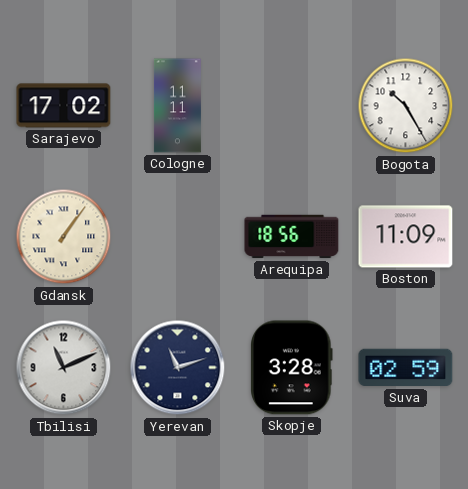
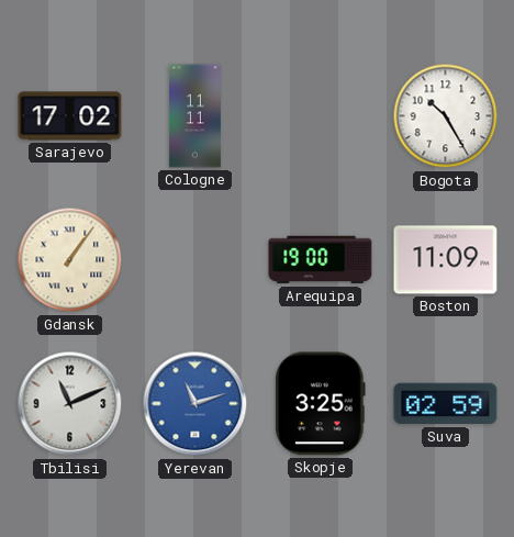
Arequipa: 18:56 -> 19:00
Yerevan dial: navy -> blue
Skopje: 3:28 -> 3:25
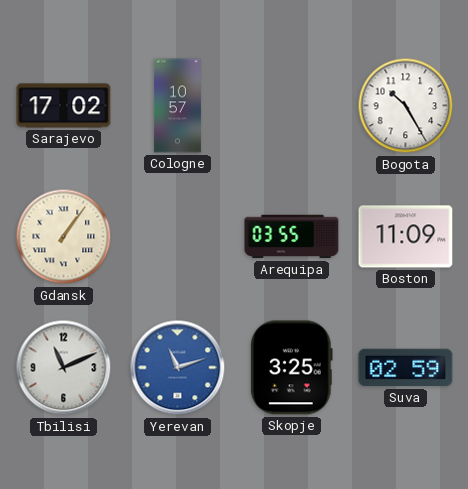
Cologne: 11:11 -> 10:57
Arequipa: 19:00 -> 03:55
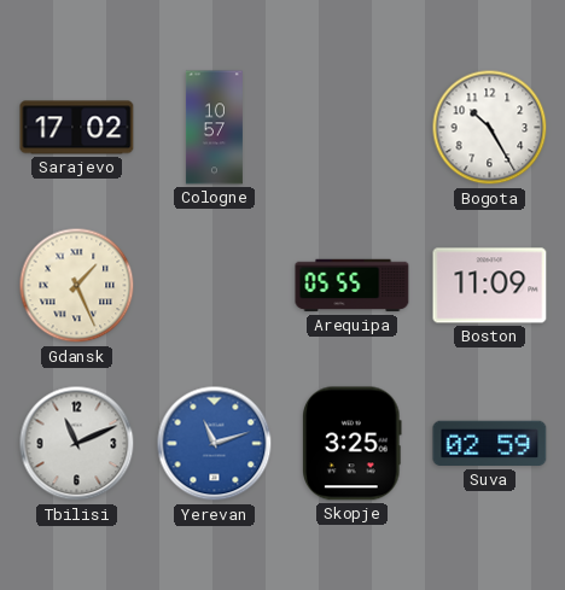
Gdansk: 1:06 -> 1:26
Arequipa: 03:55 -> 05:55
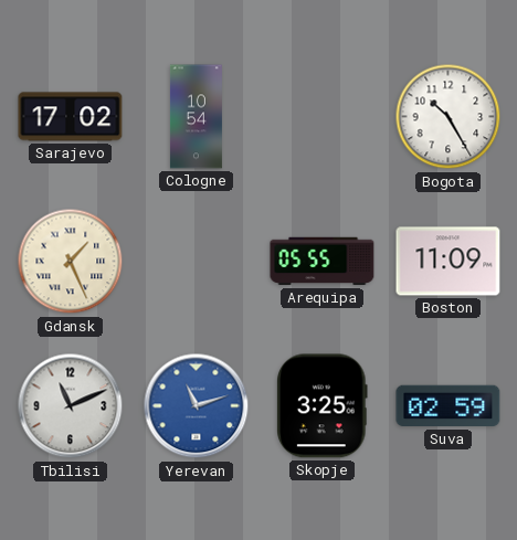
Cologne: 10:57 -> 10:54
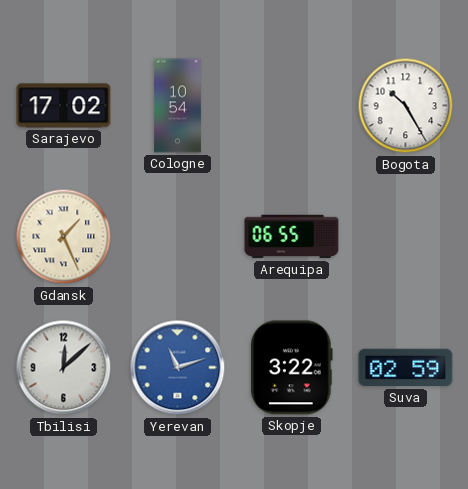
Arequipa: 05:55 -> 06:55
Boston: 11:09 -> none
Tbilisi: 11:11 -> 12:08
Skopje: 3:25 -> 3:22
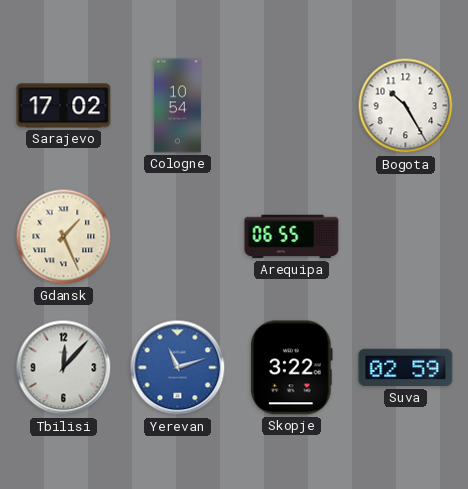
Tbilisi: 12:08 -> 12:07
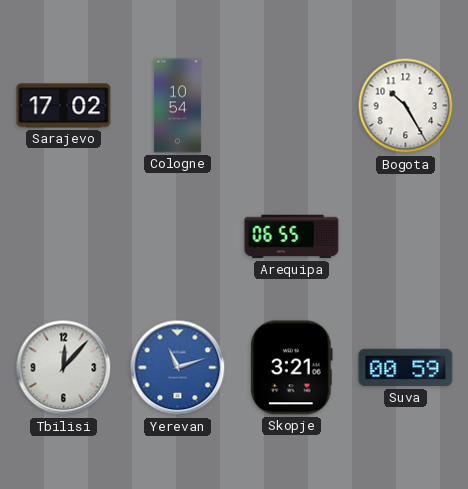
Gdansk: 1:26 -> none
Skopje: 3:22 -> 3:21
Suva: 02:59 -> 00:59
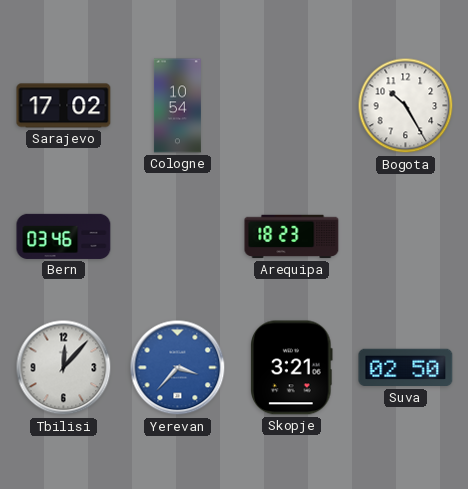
Bern: none -> 03:46
Arequipa: 06:55 -> 18:23
Yerevan: 11:12 -> 3:37
Suva: 00:59 -> 02:50
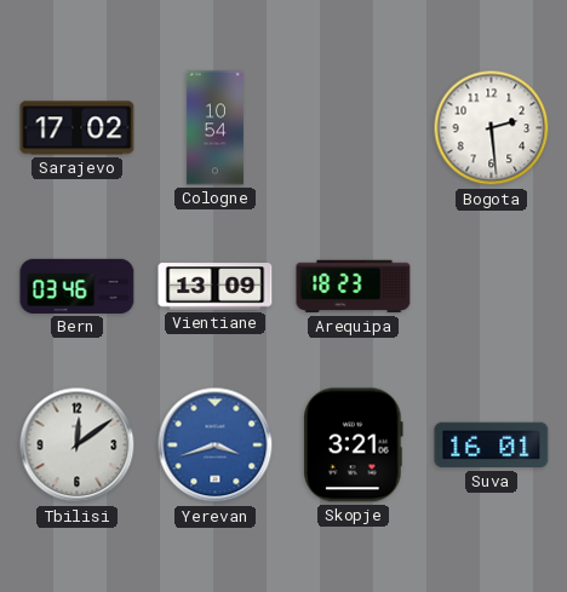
Bogota: 10:25 -> 2:29
Vientiane: none -> 13:09
Tbilisi: 12:07 -> 12:09
Yerevan: 3:37 -> 3:42
Suva: 02:50 -> 16:01
